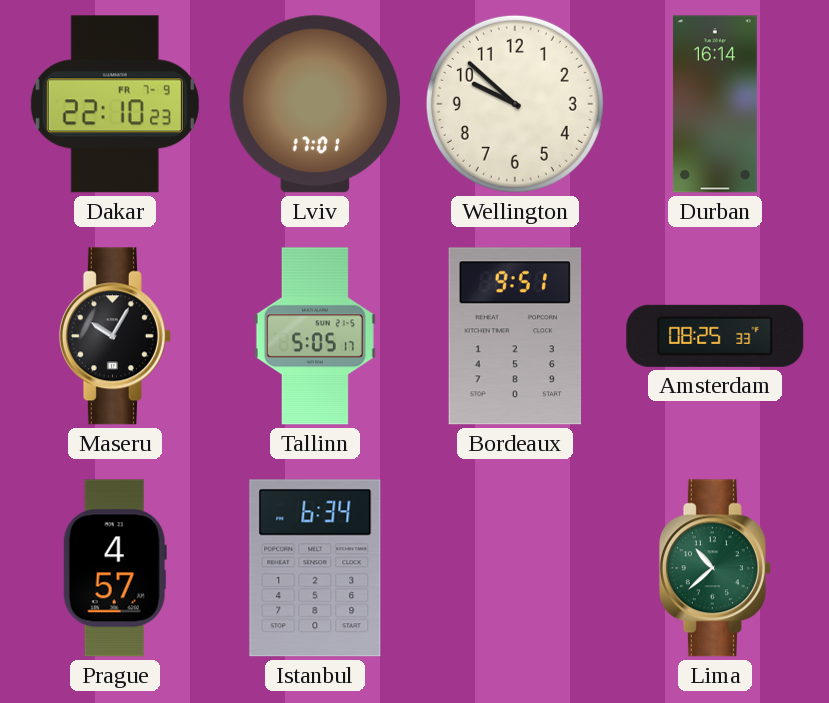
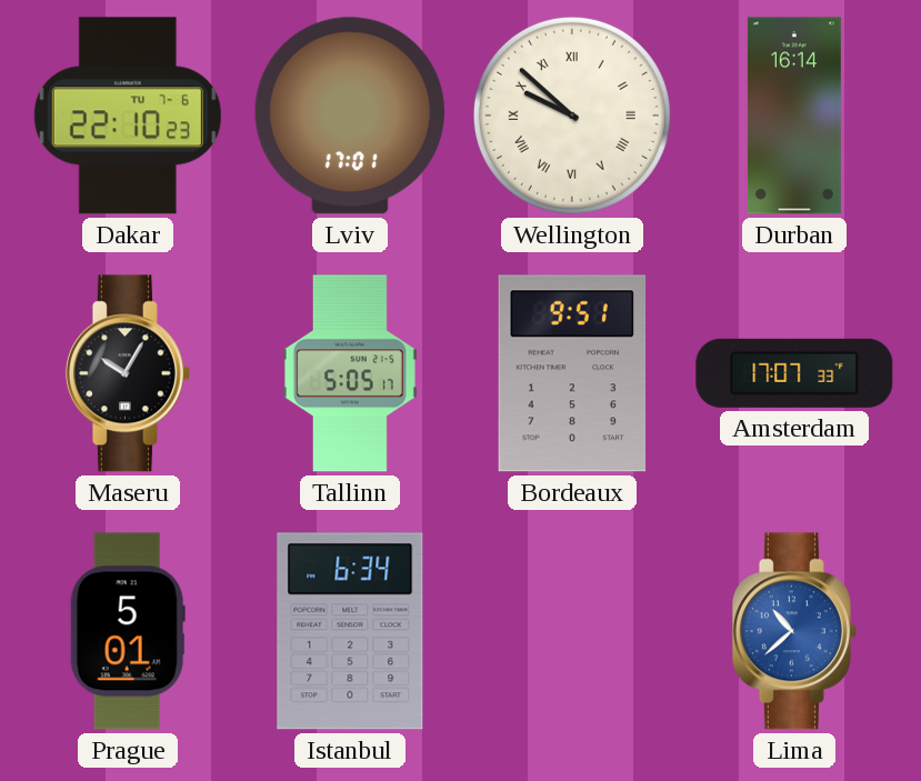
Dakar date: FR 7-9 -> TU 7-6
Wellington numerals: Arabic -> Roman
Amsterdam: 08:25 -> 17:07
Prague: 4:57 -> 5:01
Lima dial: green -> blue
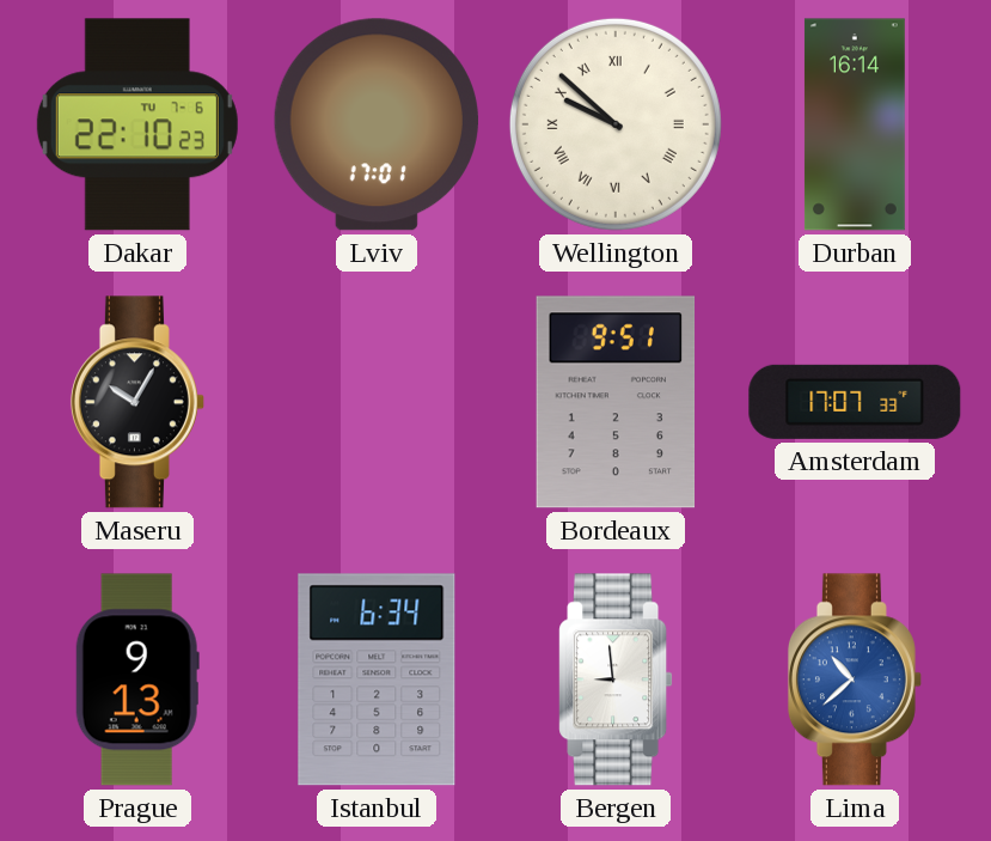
Tallinn: 5:05 -> none
Prague: 5:01 -> 9:13
Bergen: none -> 8:59
